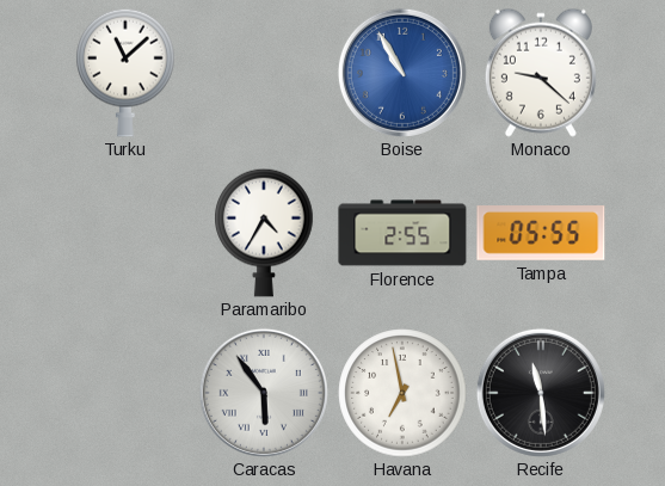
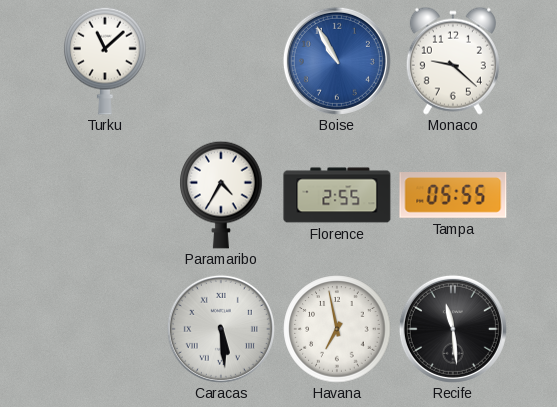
Caracas: 5:54 -> 5:29
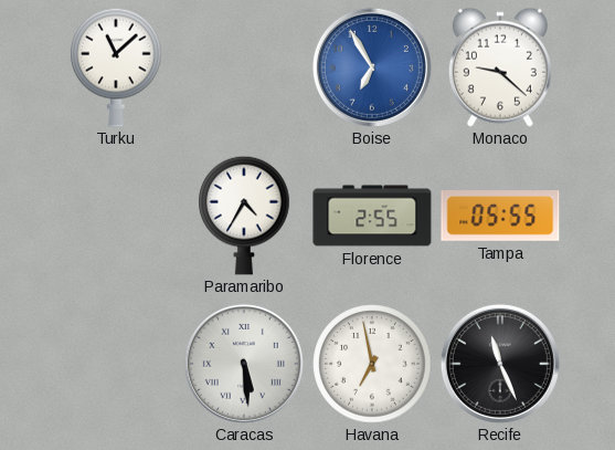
Boise: 10:55 -> 6:55
Recife: 11:29 -> 11:26
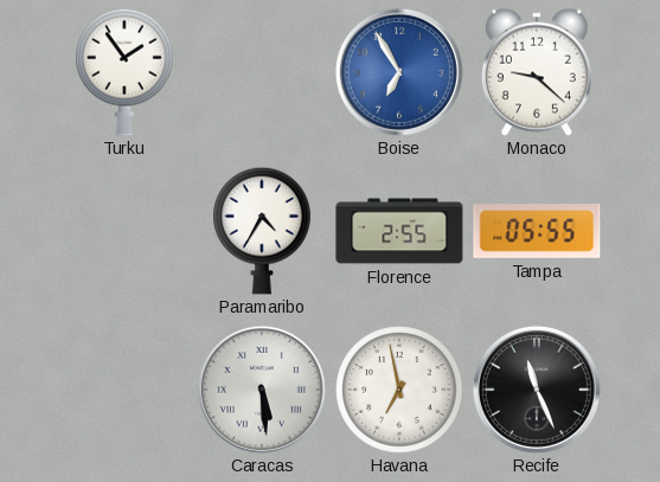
Turku: 11:08 -> 1:54
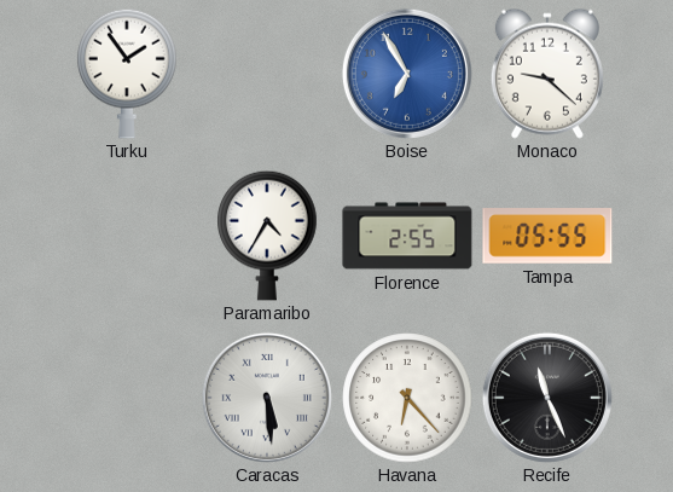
Havana: 6:58 -> 6:23
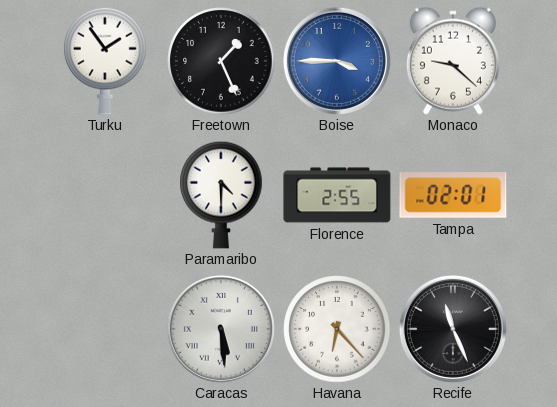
Freetown: none -> 1:26
Boise: 6:55 -> 3:45
Paramaribo: 4:35 -> 4:30
Tampa: 05:55 -> 02:01
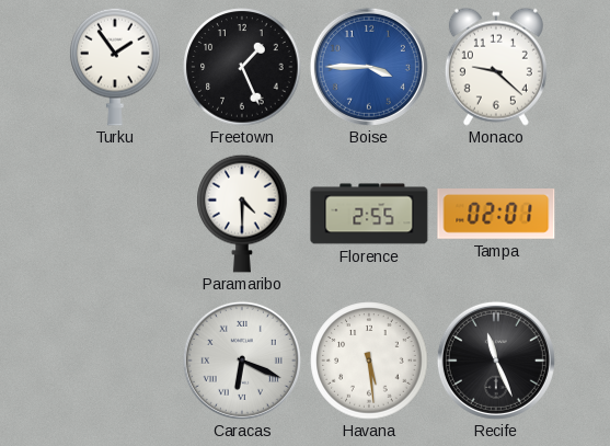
Caracas: 5:29 -> 6:19
Havana: 6:23 -> 5:29
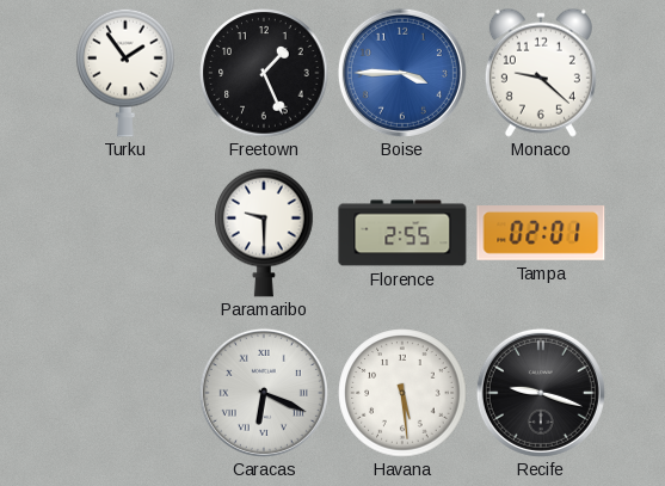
Paramaribo: 4:30 -> 9:30
Recife: 11:26 -> 9:18
